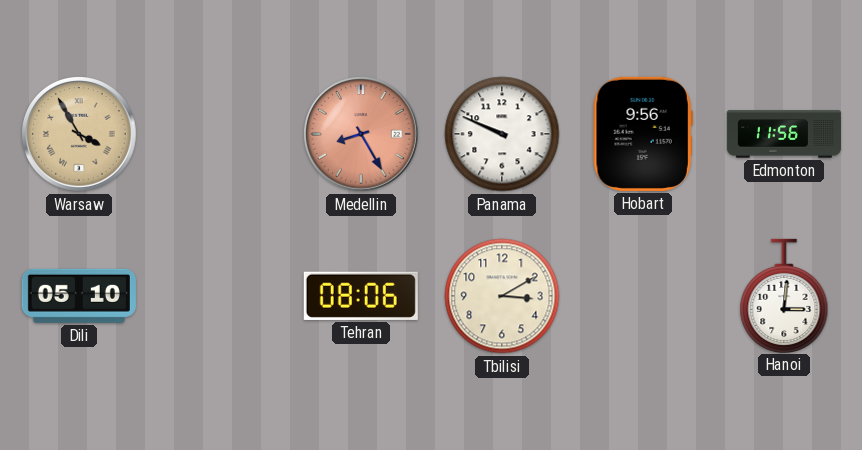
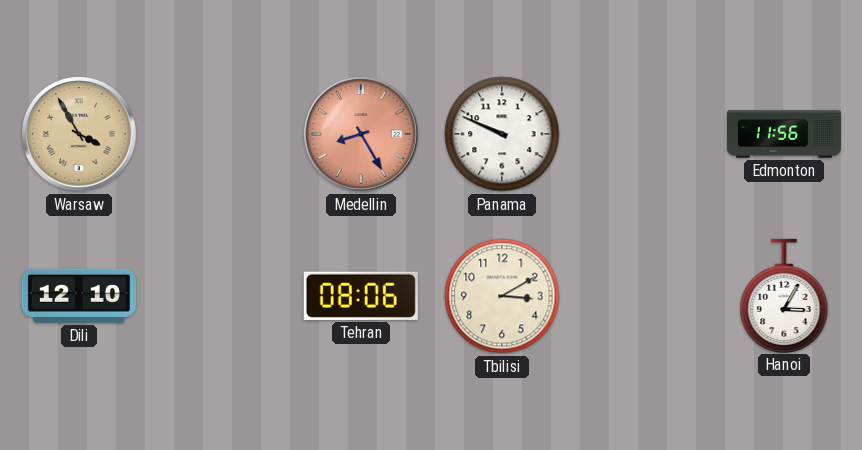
Hobart: 9:56 -> none
Dili: 05:10 -> 12:10
Hanoi: 3:01 -> 3:05
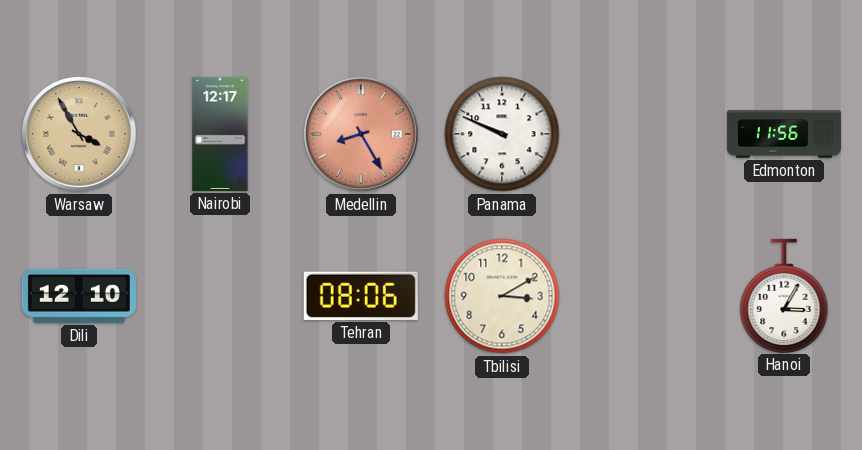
Nairobi: none -> 12:17
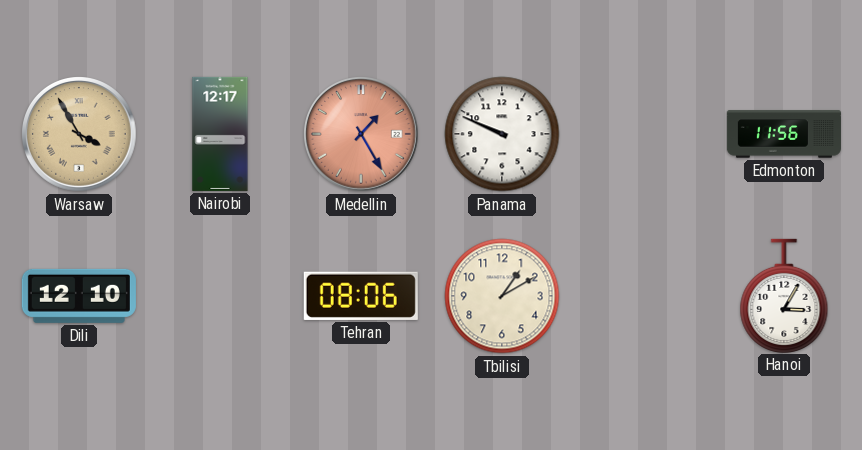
Medellin: 8:25 -> 1:25
Tbilisi: 3:10 -> 1:10
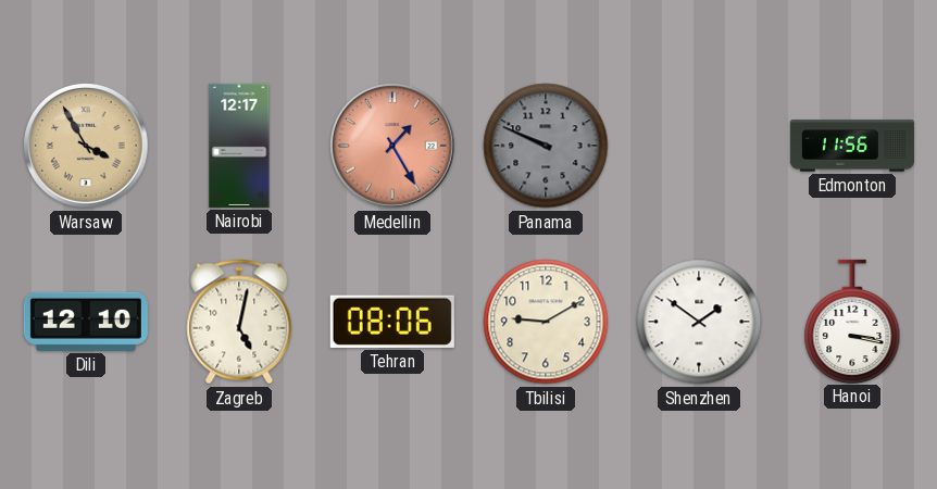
Panama dial: white -> grey
Zagreb: none -> 5:02
Tbilisi: 1:10 -> 9:10
Shenzhen: none -> 1:51
Hanoi: 3:05 -> 3:17
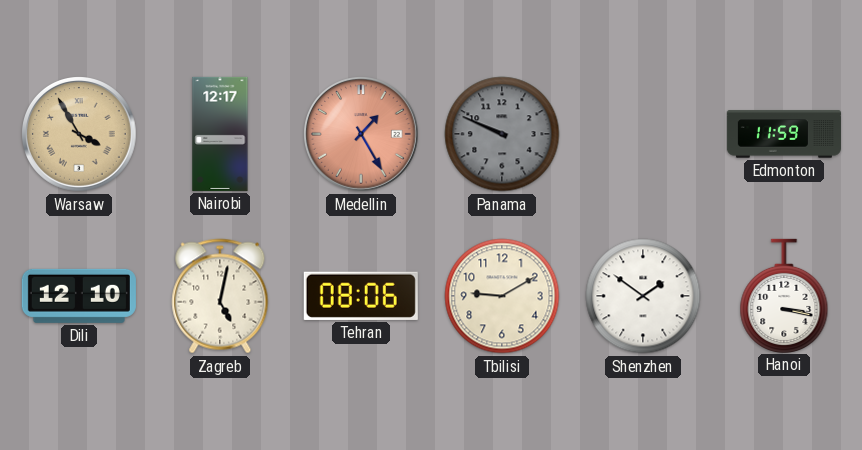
Edmonton: 11:56 -> 11:59
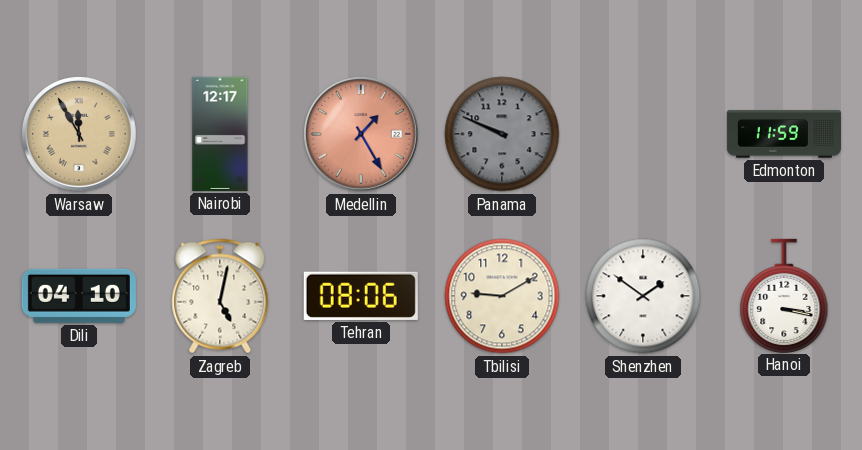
Warsaw: 3:55 -> 11:55
Dili: 12:10 -> 04:10
